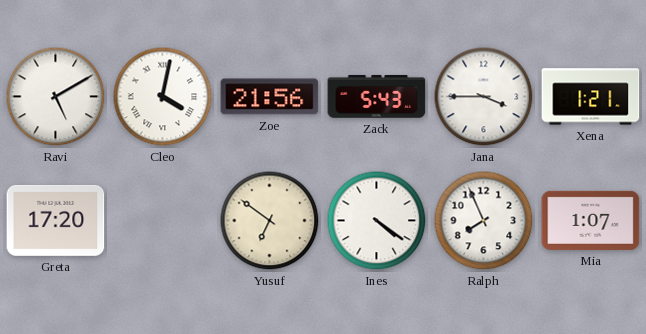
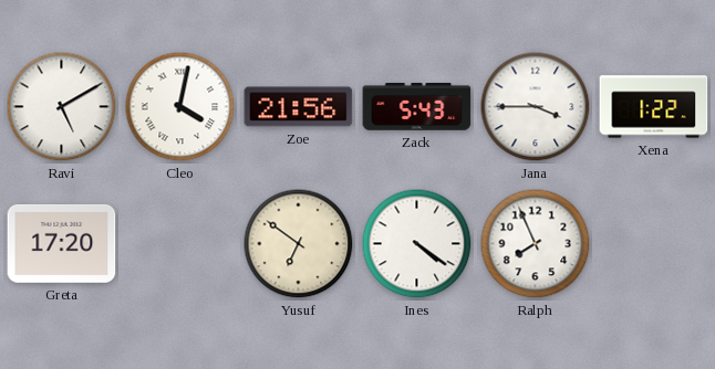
Xena: 1:21 -> 1:22
Mia: 1:07 -> none
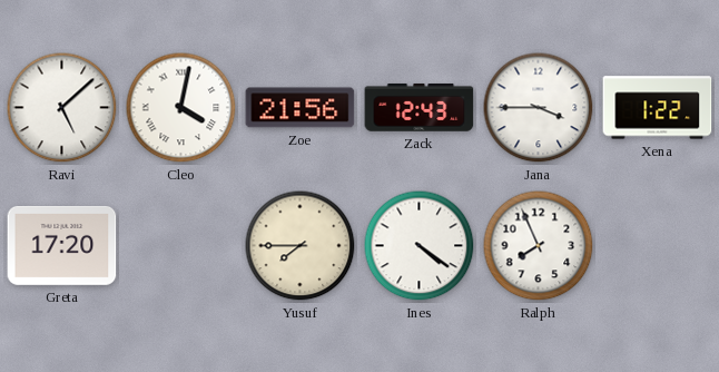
Ravi: 5:10 -> 5:08
Zack: 5:43 -> 12:43
Yusuf: 6:51 -> 7:45
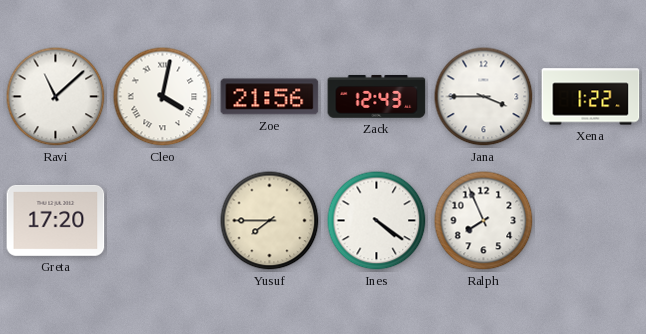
Ravi: 5:08 -> 11:08
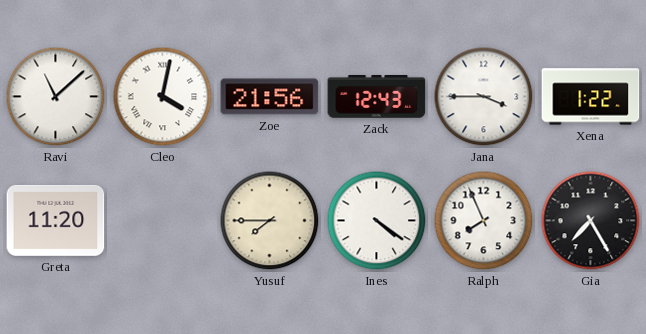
Greta: 17:20 -> 11:20
Gia: none -> 7:25
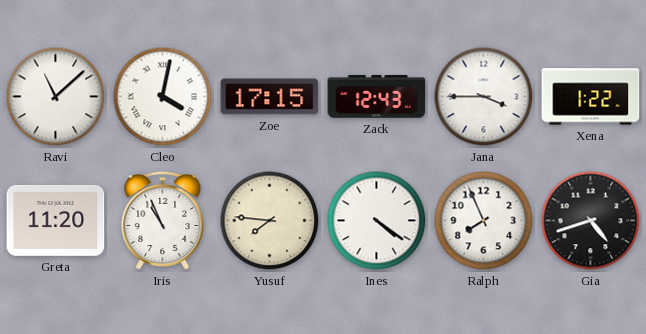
Zoe: 21:56 -> 17:15
Iris: none -> 10:56
Yusuf: 7:45 -> 7:46
Gia: 7:25 -> 4:42
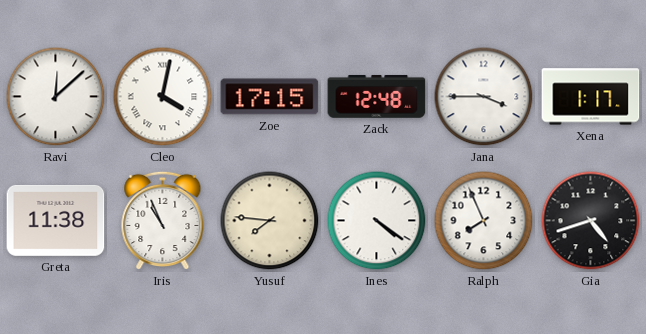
Ravi: 11:08 -> 12:08
Zack: 12:43 -> 12:48
Xena: 1:22 -> 1:17
Greta: 11:20 -> 11:38
